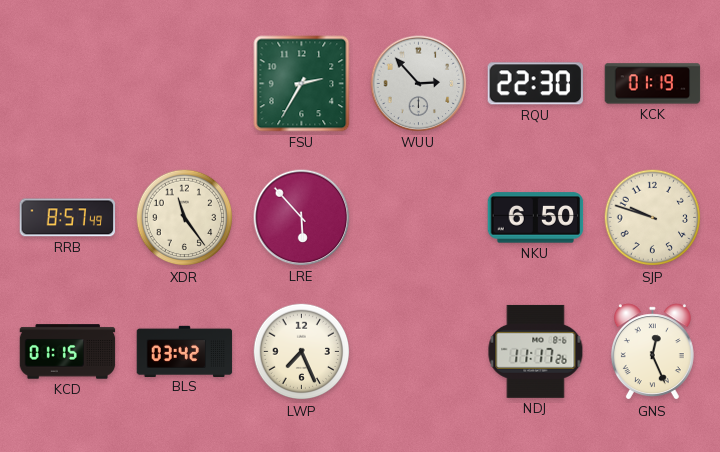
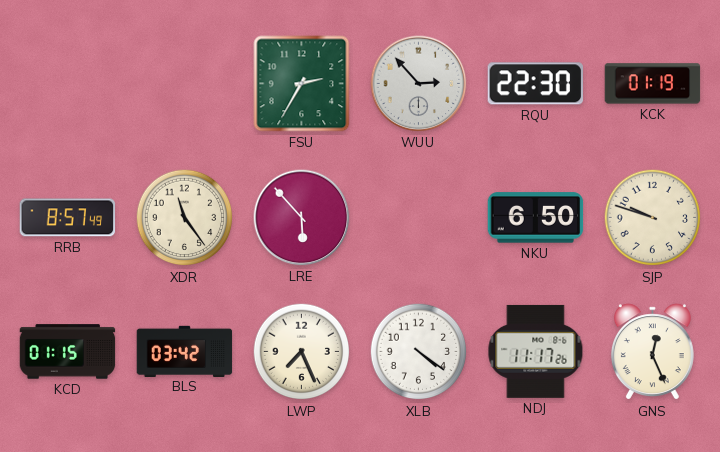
XLB: none -> 4:21
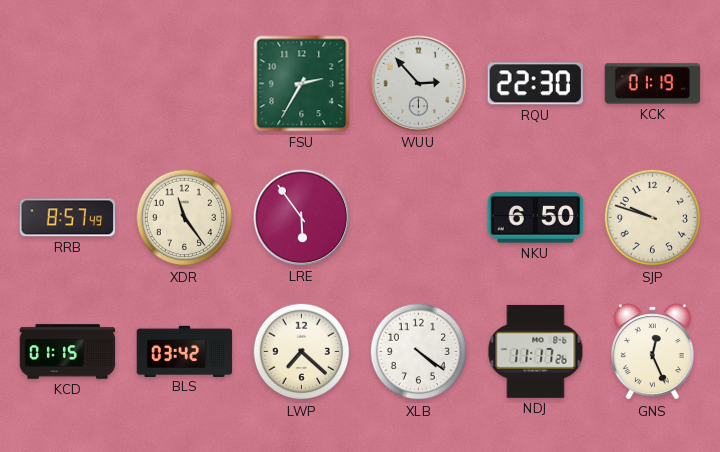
LRE: 5:53 -> 5:54
LWP: 7:26 -> 7:22
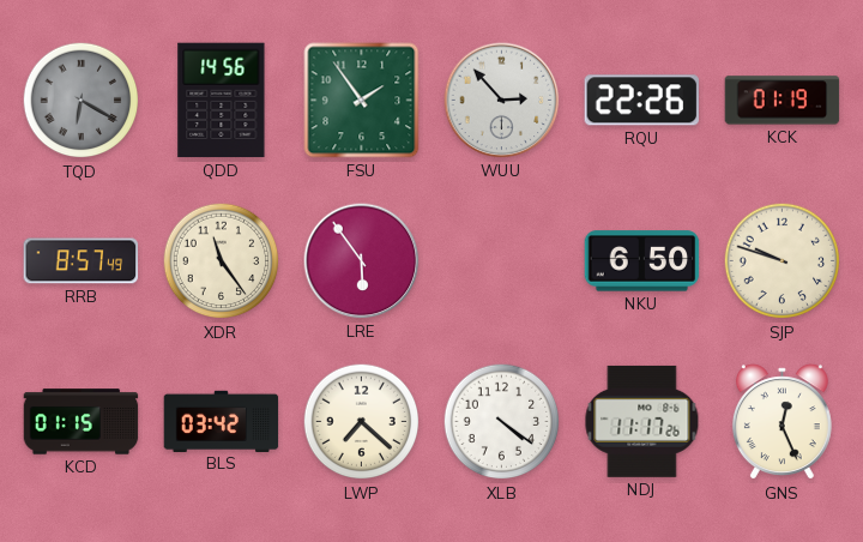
TQD: none -> 6:20
QDD: none -> 14:56
FSU: 2:35 -> 1:54
RQU: 22:30 -> 22:26
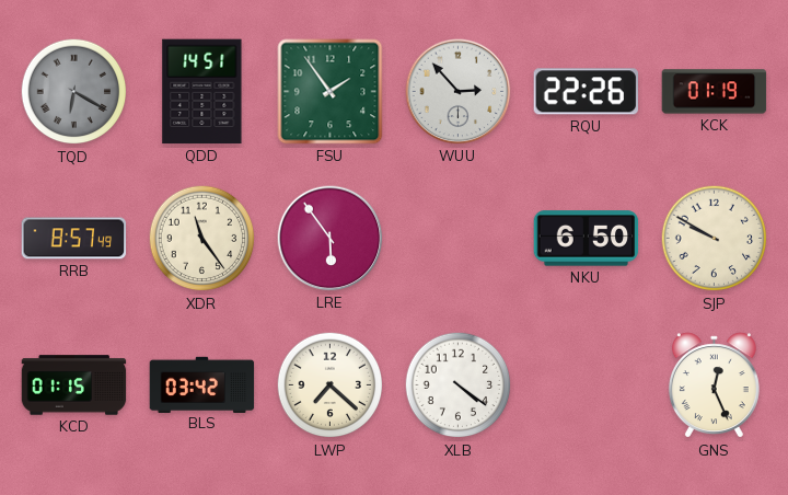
QDD: 14:56 -> 14:51
SJP: 9:48 -> 9:50
NDJ: 11:17 -> none
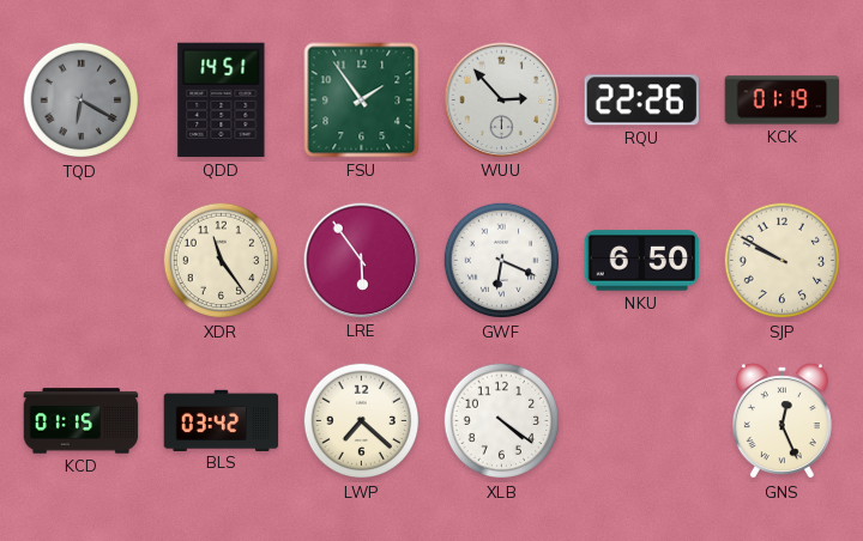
RRB: 8:57 -> none
GWF: none -> 6:19
